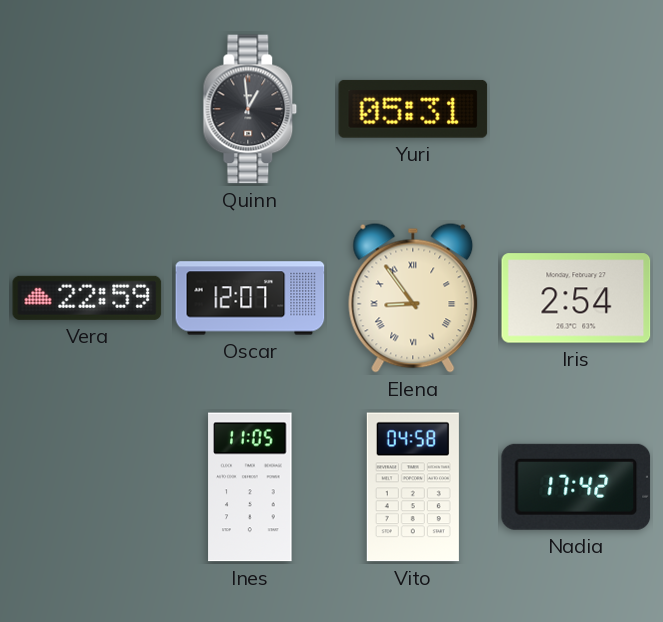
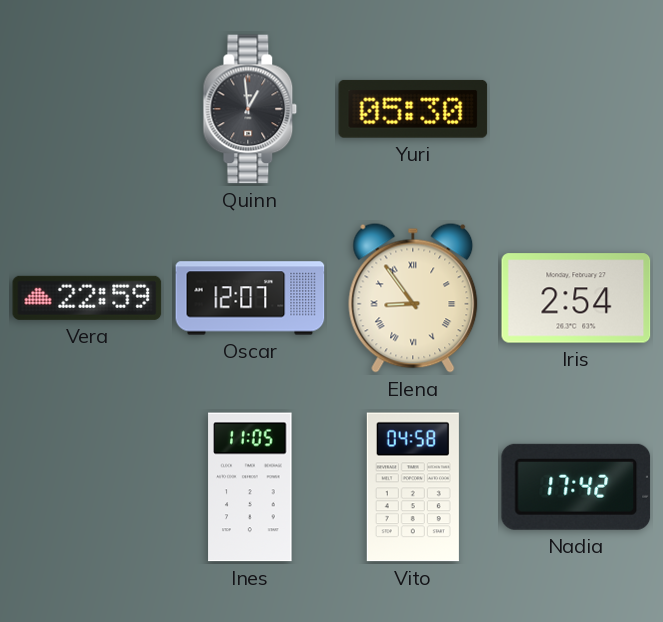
Yuri: 05:31 -> 05:30
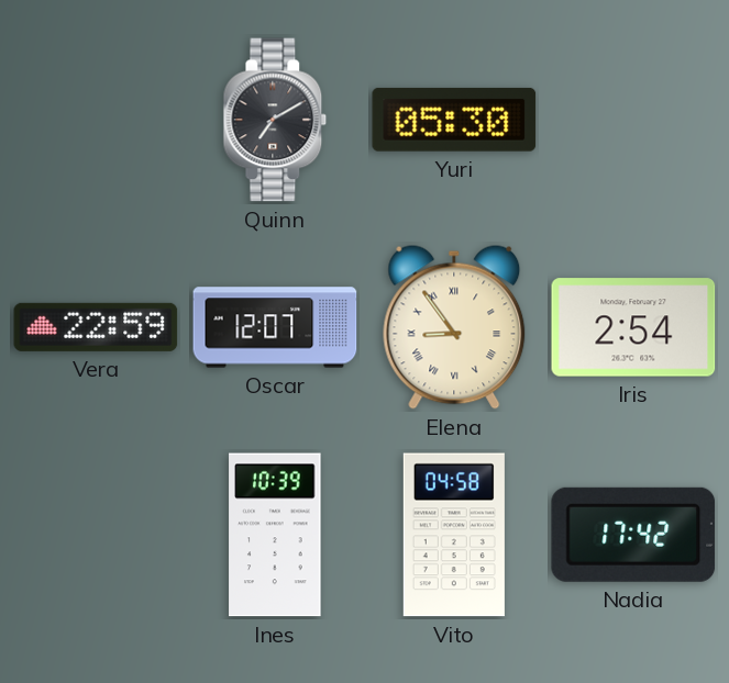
Quinn: 12:59 -> 7:10
Ines: 11:05 -> 10:39
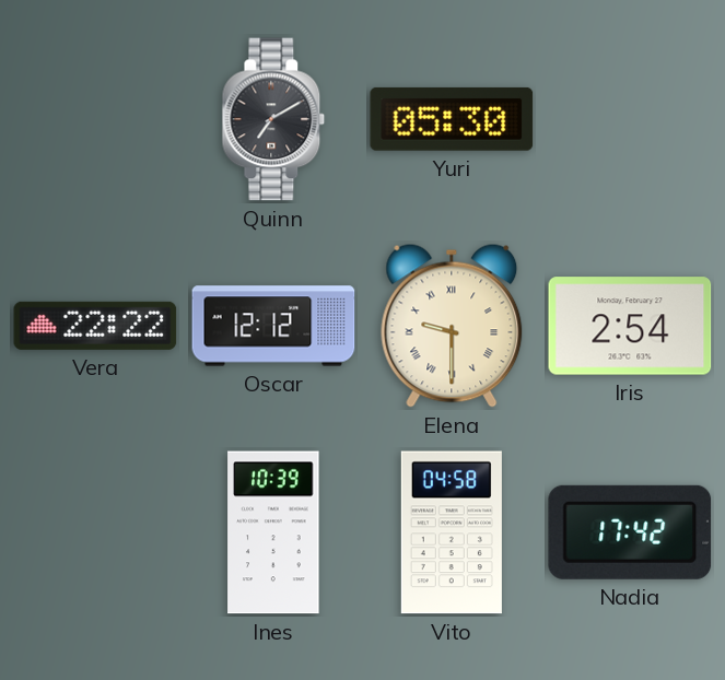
Vera: 22:59 -> 22:22
Oscar: 12:07 -> 12:12
Elena: 8:54 -> 9:30
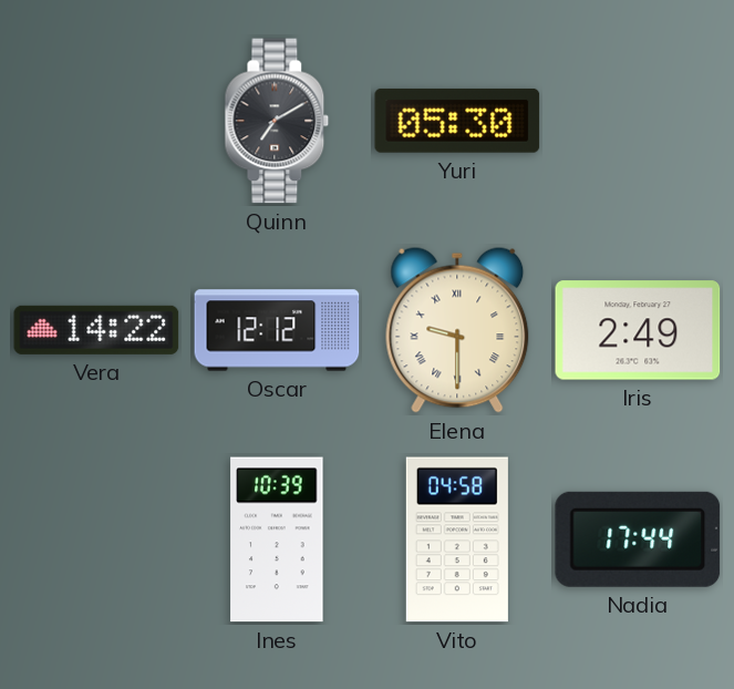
Vera: 22:22 -> 14:22
Iris: 2:54 -> 2:49
Nadia: 17:42 -> 17:44
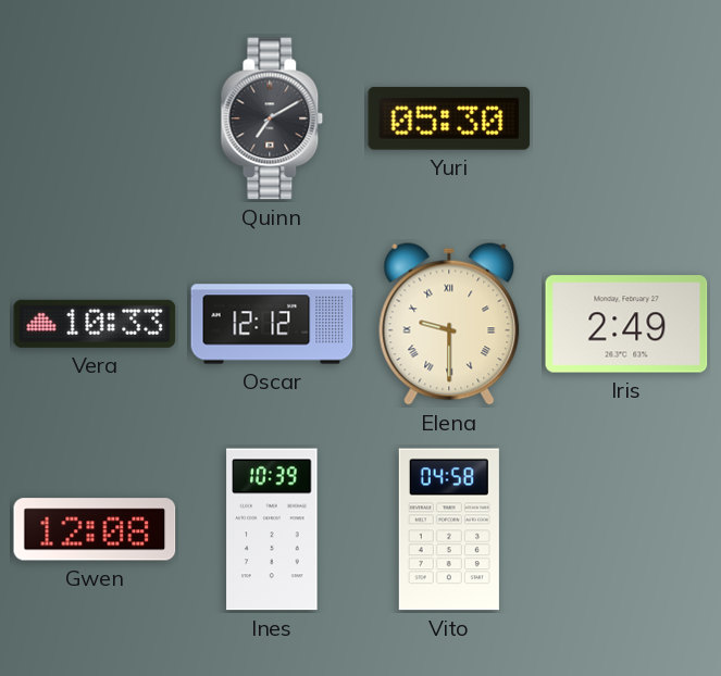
Vera: 14:22 -> 10:33
Gwen: none -> 12:08
Nadia: 17:44 -> none
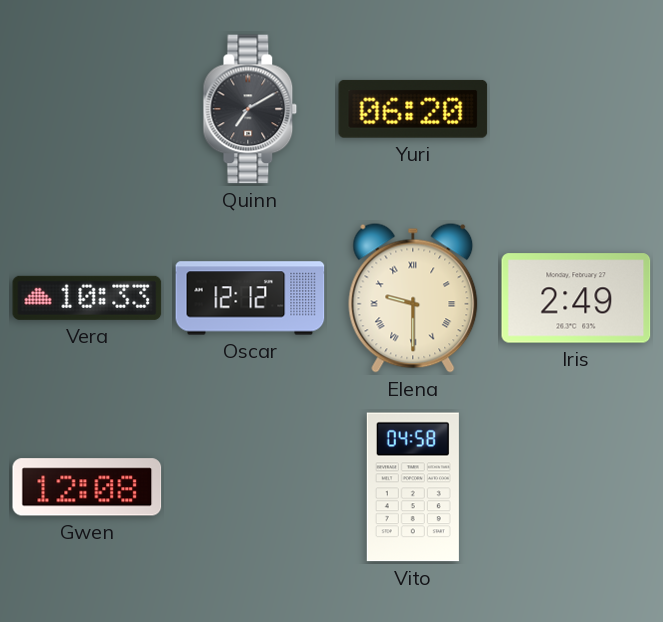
Yuri: 05:30 -> 06:20
Ines: 10:39 -> none
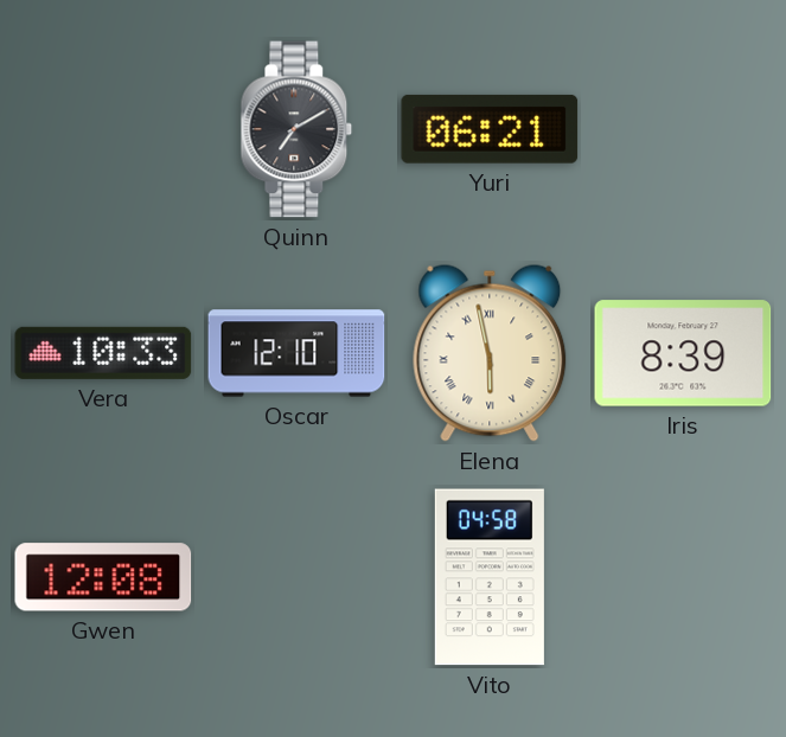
Yuri: 06:20 -> 06:21
Oscar: 12:12 -> 12:10
Elena: 9:30 -> 5:58
Iris: 2:49 -> 8:39
